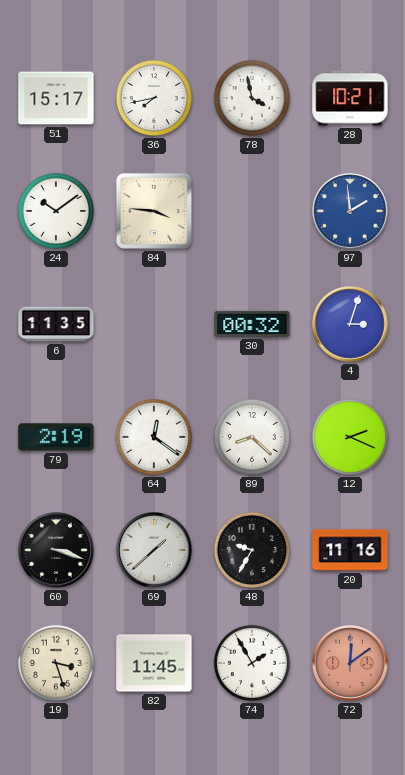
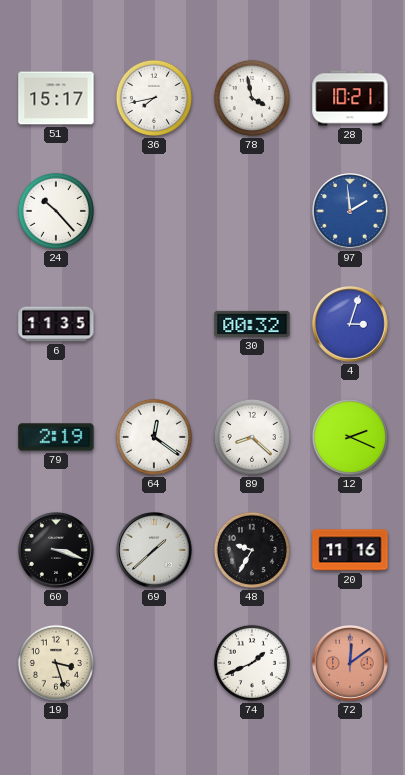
24: 10:09 -> 10:23
84: 3:46 -> none
82: 11:45 -> none
74: 1:55 -> 1:41
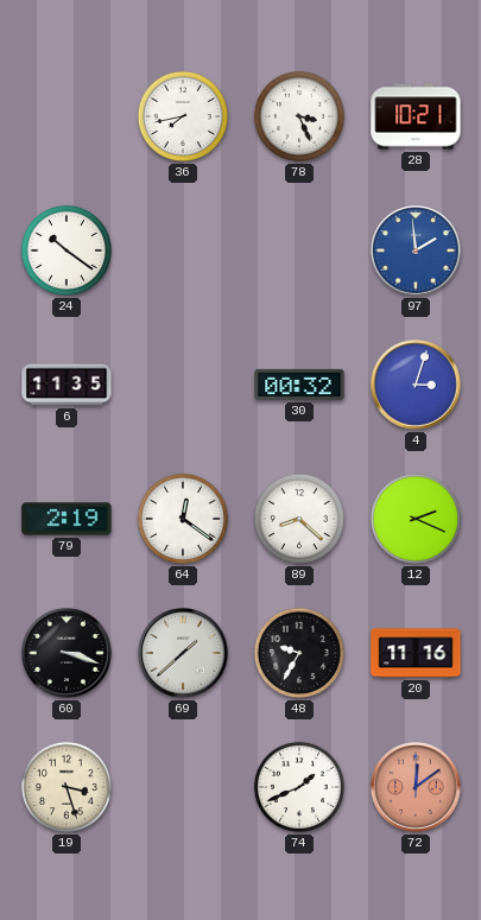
51: 15:17 -> none
78: 3:58 -> 3:26
24: 10:23 -> 10:21
